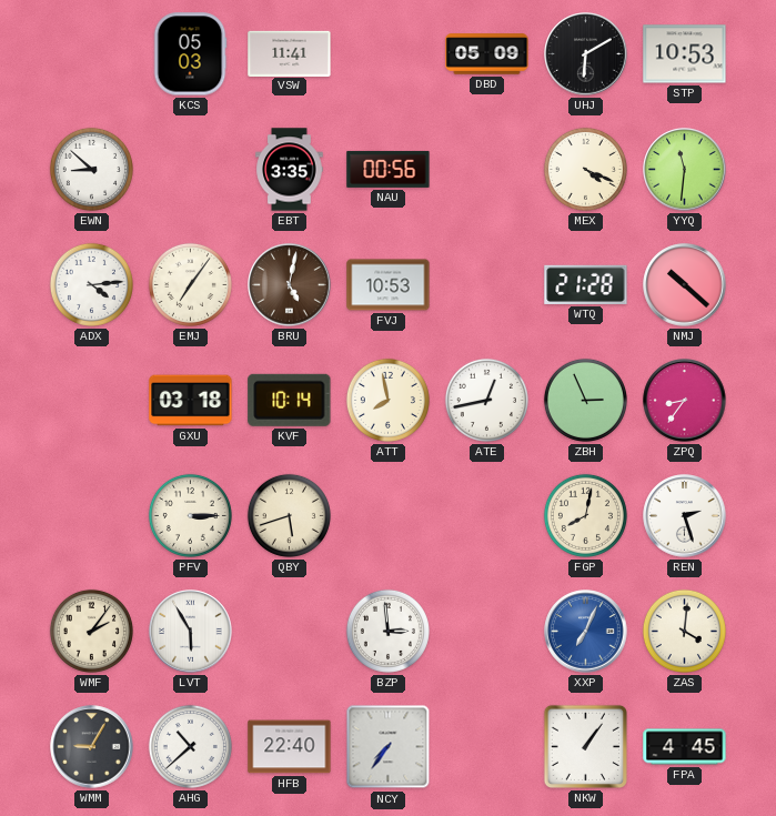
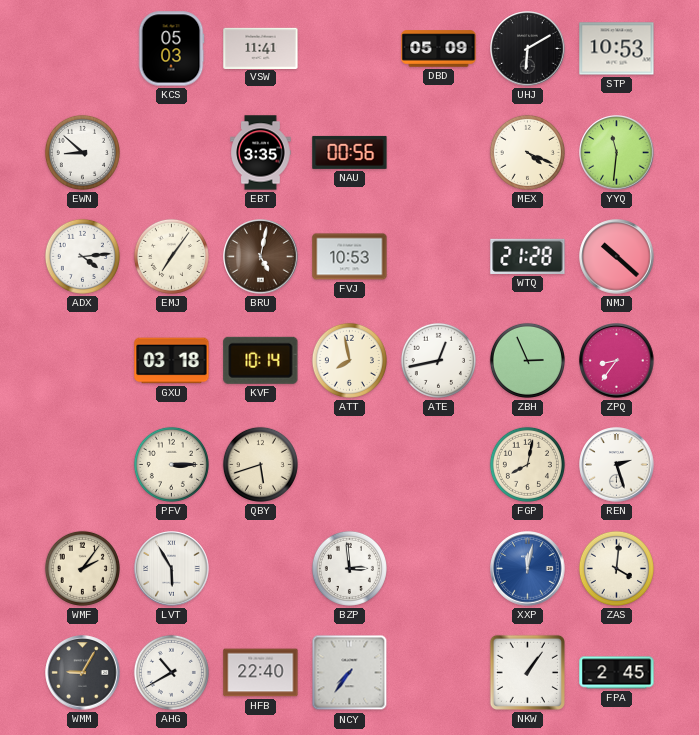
XXP: 7:04 -> 12:02
AHG: 10:38 -> 10:40
FPA: 4:45 -> 2:45
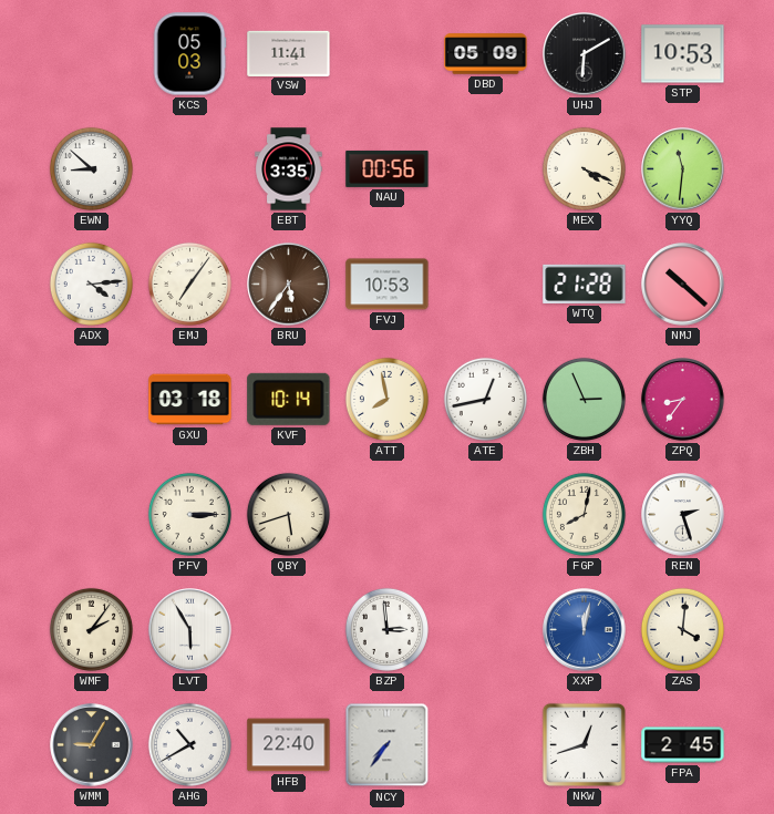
BRU: 5:02 -> 5:36
NKW: 1:06 -> 12:42
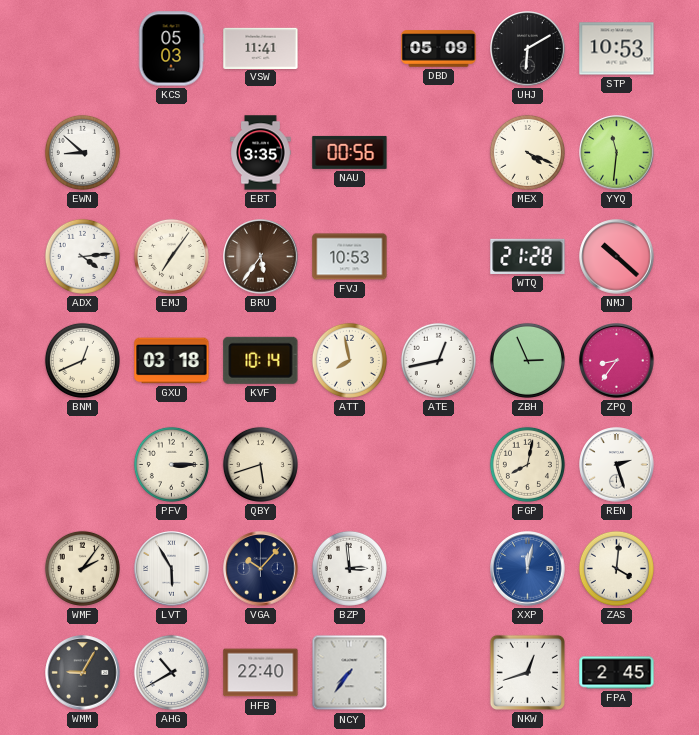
BNM: none -> 12:41
VGA: none -> 10:07
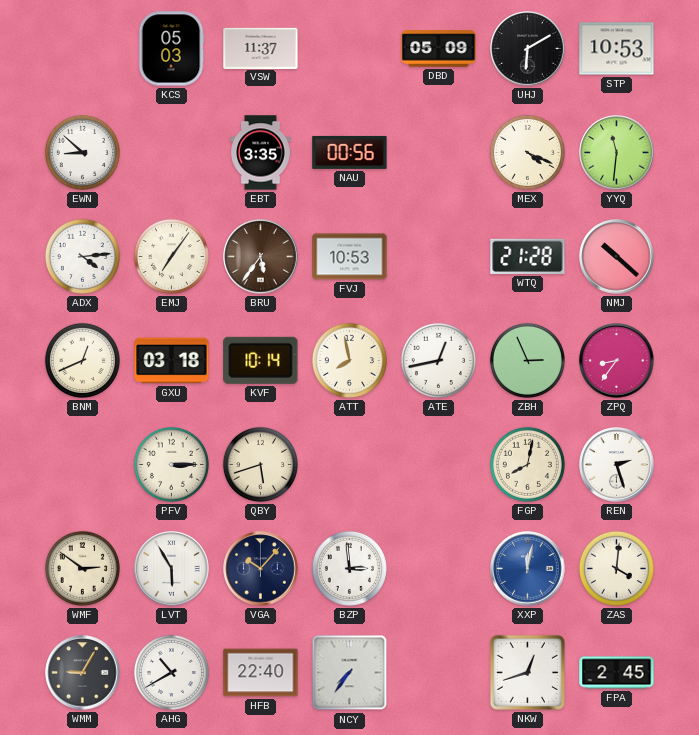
VSW: 11:41 -> 11:37
WMF: 2:06 -> 2:51
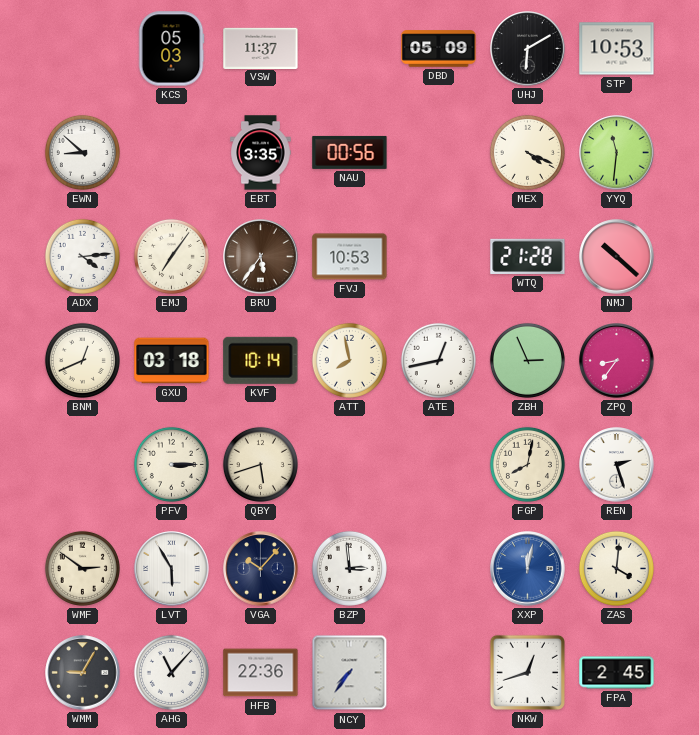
AHG: 10:40 -> 11:07
HFB: 22:40 -> 22:36
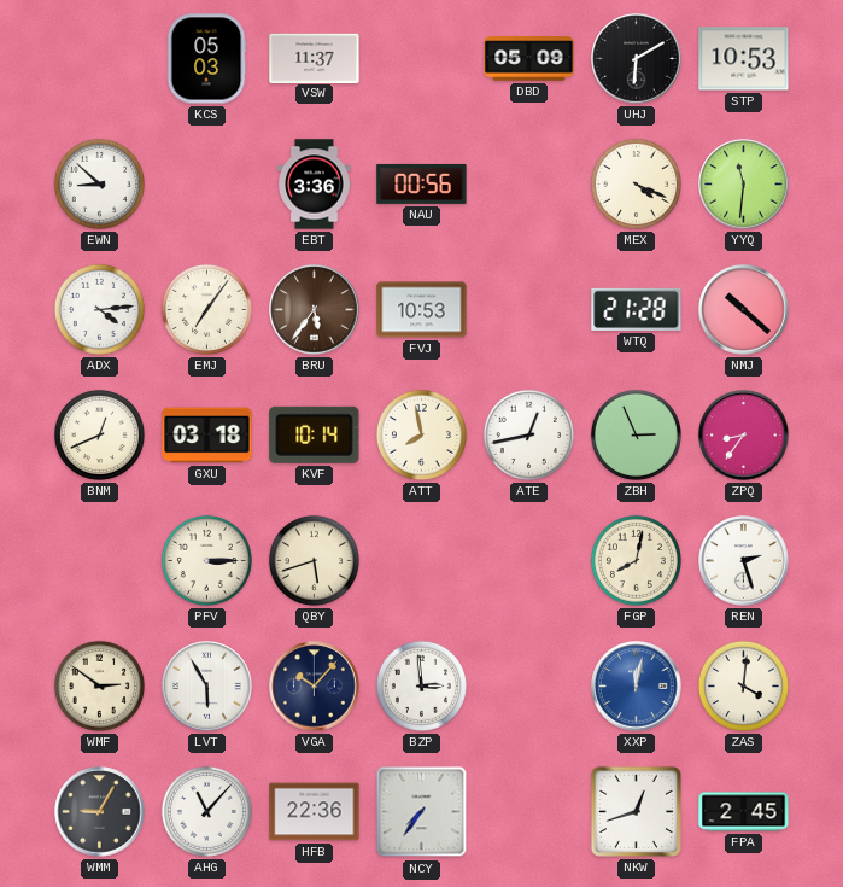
EBT: 3:35 -> 3:36
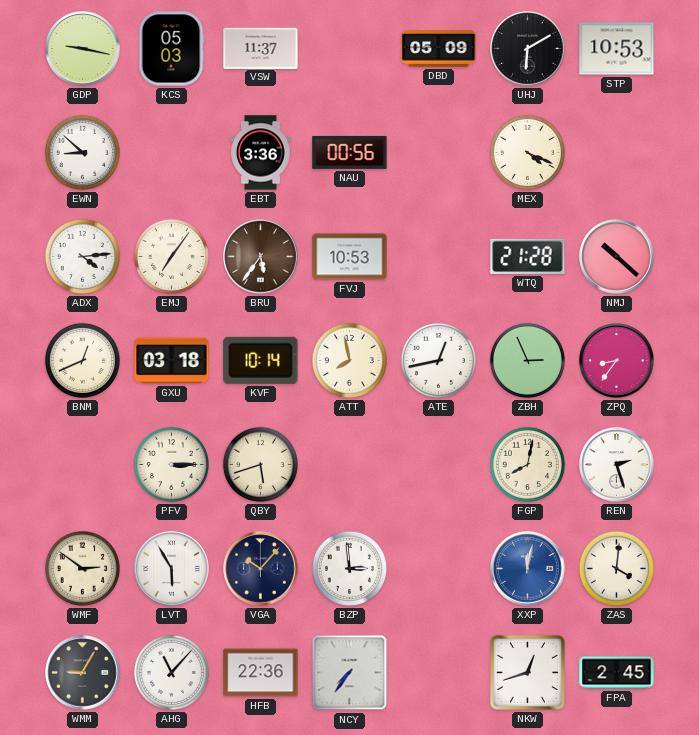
GDP: none -> 9:17
YYQ: 11:31 -> none
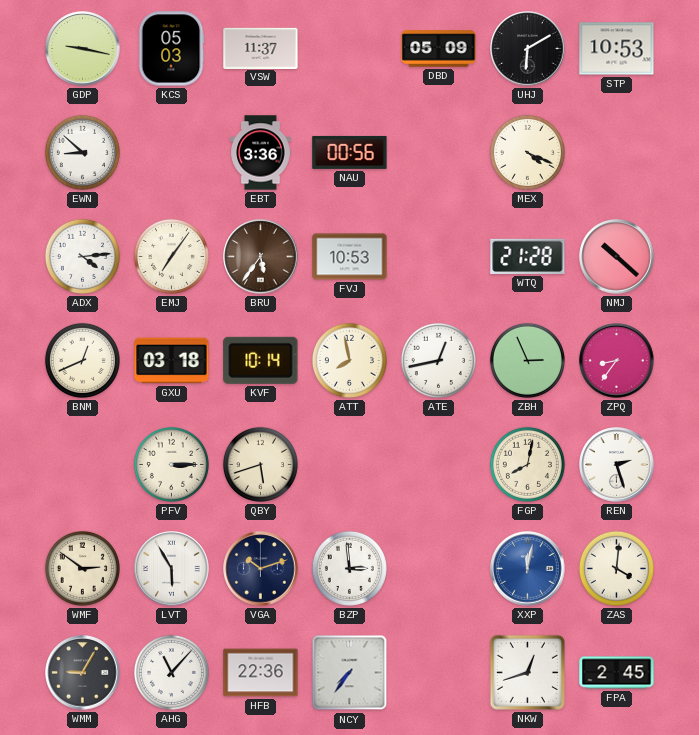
VGA: 10:07 -> 10:12
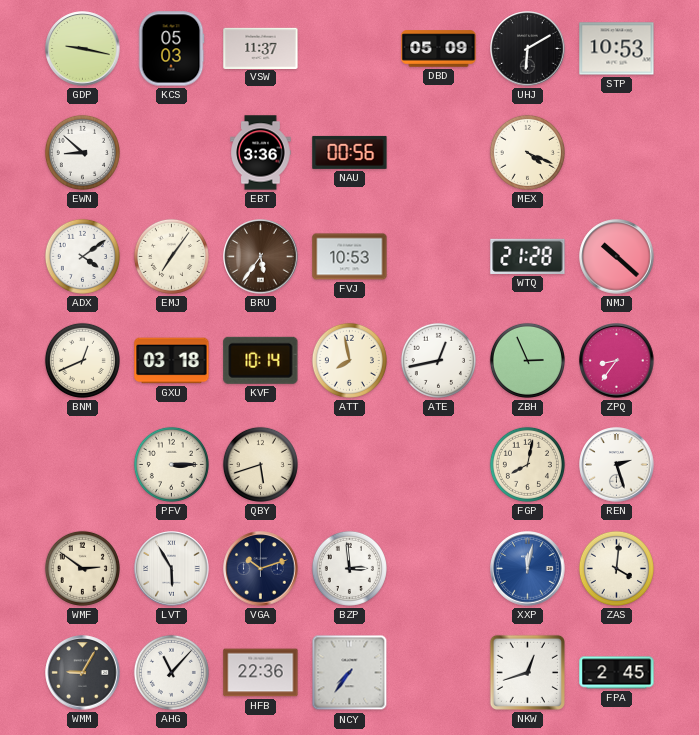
ADX: 4:14 -> 4:09
